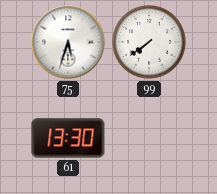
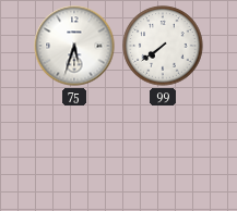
61: 13:30 -> none
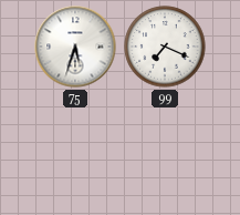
99: 7:39 -> 7:19
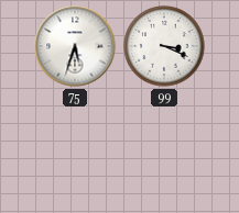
99: 7:19 -> 3:19
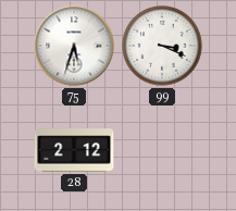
28: none -> 2:12
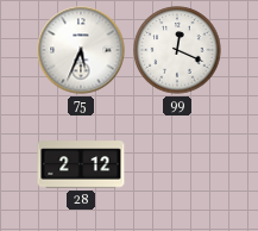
75: 5:33 -> 5:34
99: 3:19 -> 12:19
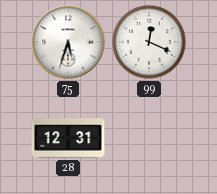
75: 5:34 -> 5:33
28: 2:12 -> 12:31
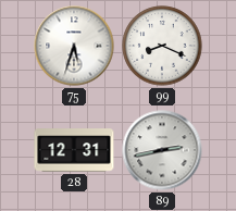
99: 12:19 -> 8:19
89: none -> 2:43
